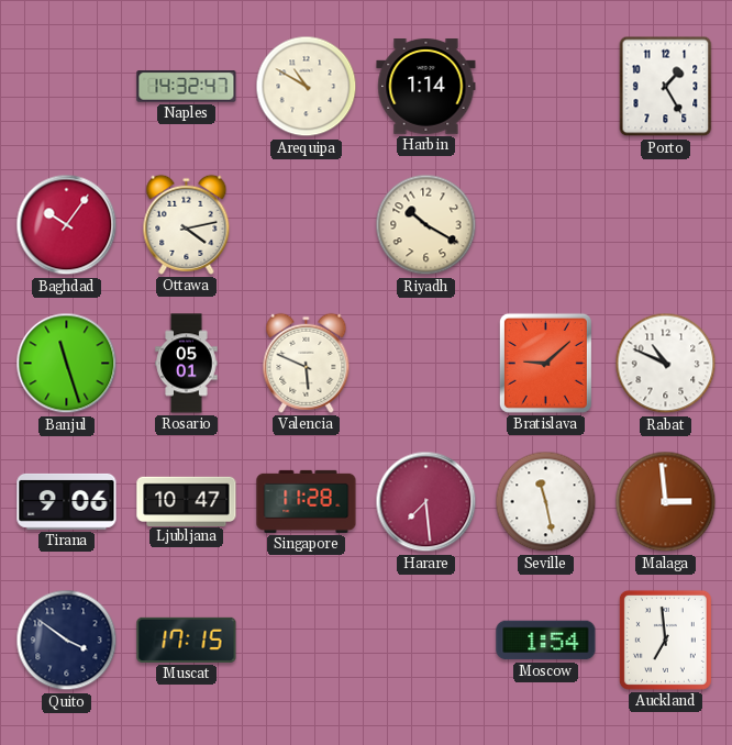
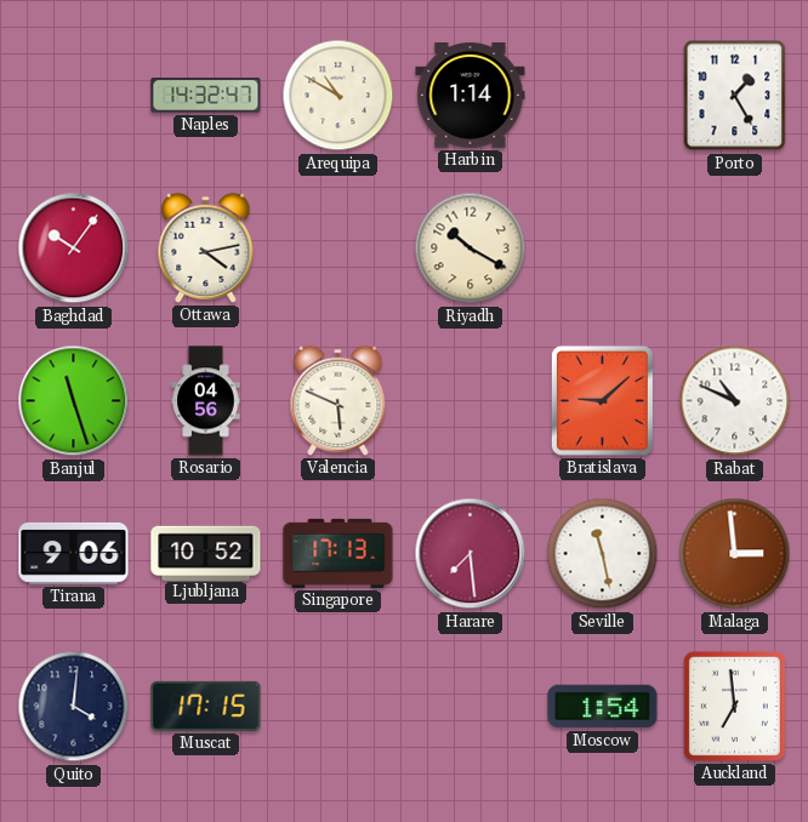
Rosario: 05:01 -> 04:56
Ljubljana: 10:47 -> 10:52
Singapore: 11:28 -> 17:13
Quito: 3:51 -> 4:01
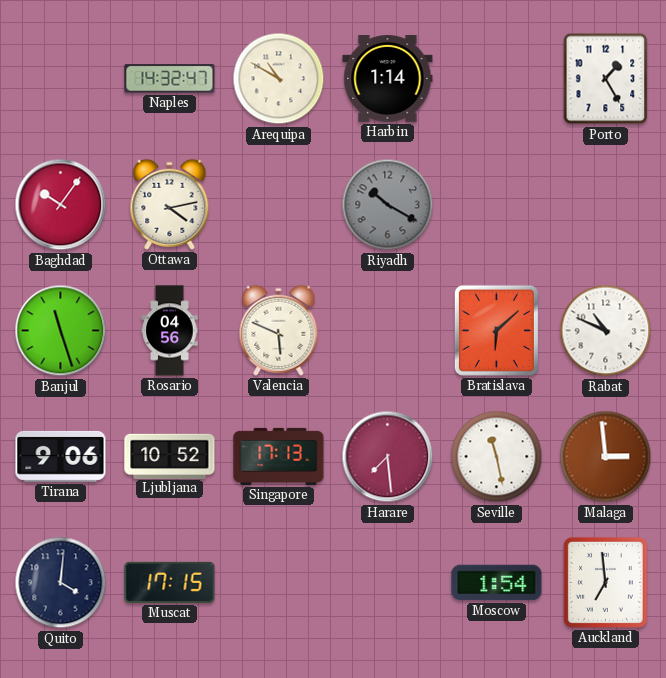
Riyadh dial: cream -> grey
Bratislava: 9:08 -> 6:08
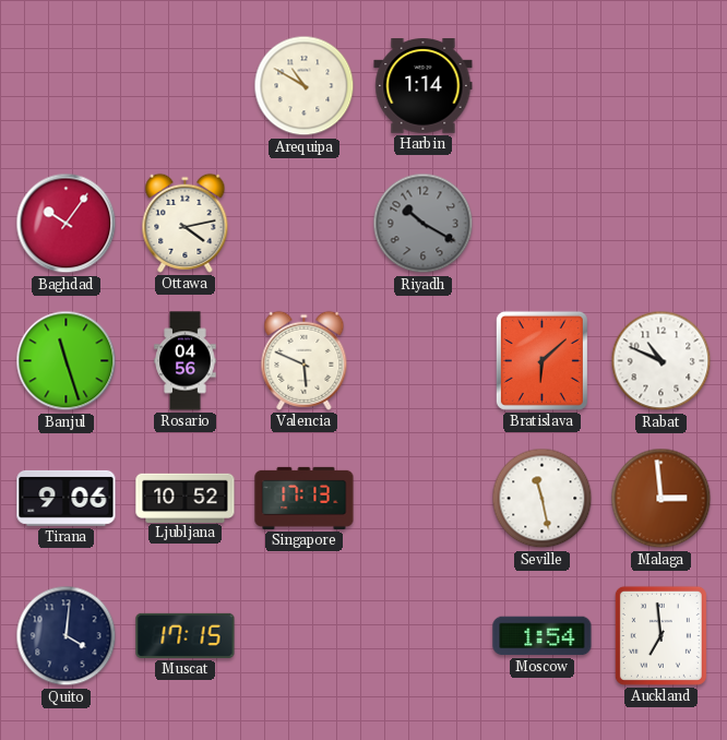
Naples: 14:32 -> none
Porto: 1:25 -> none
Harare: 7:29 -> none
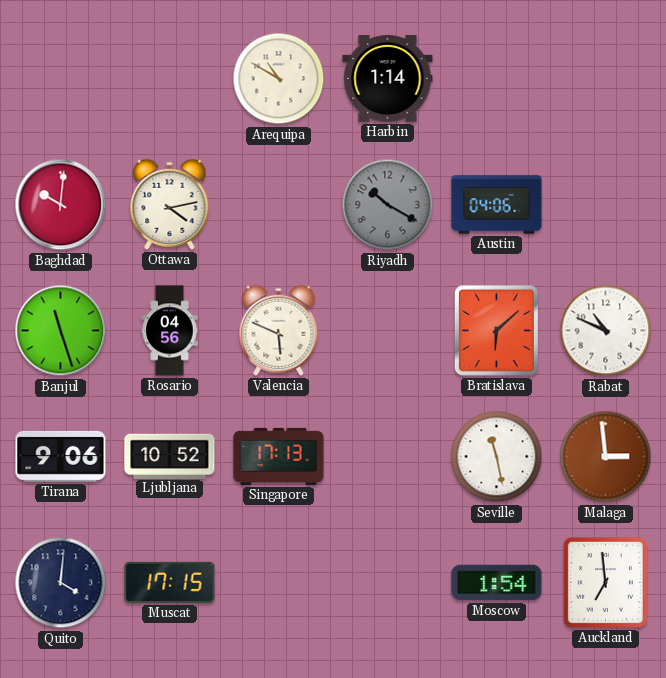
Baghdad: 10:06 -> 10:01
Austin: none -> 04:06
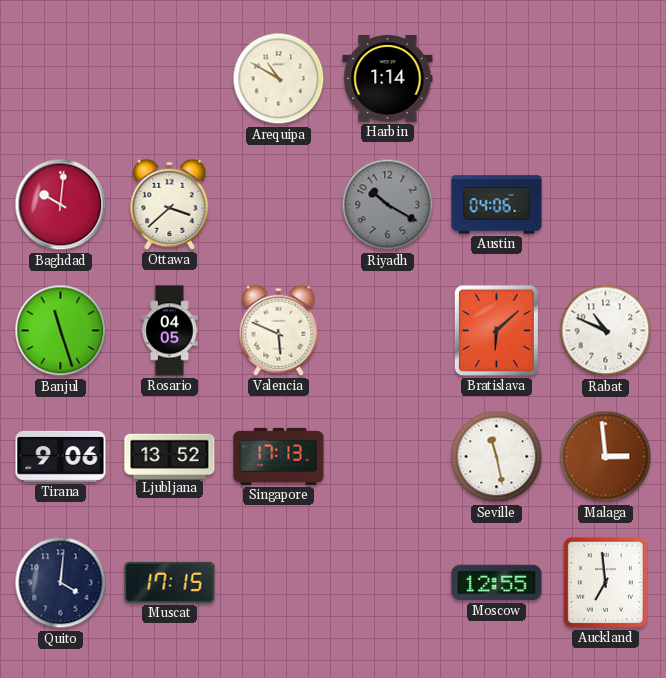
Ottawa: 4:13 -> 3:38
Rosario: 04:56 -> 04:05
Ljubljana: 10:52 -> 13:52
Moscow: 1:54 -> 12:55
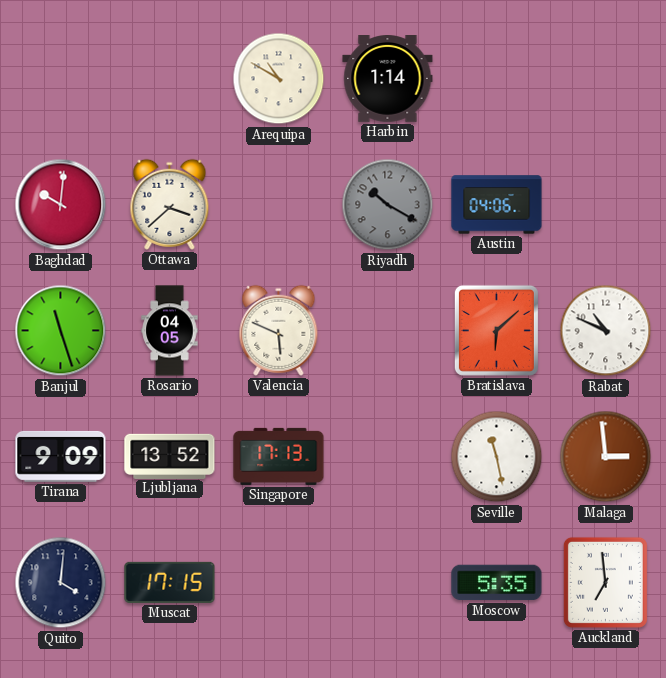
Tirana: 9:06 -> 9:09
Moscow: 12:55 -> 5:35
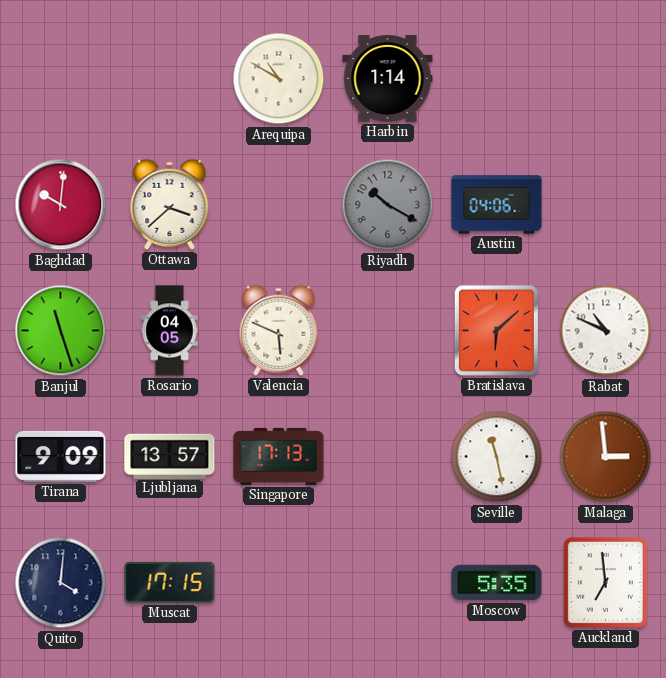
Ljubljana: 13:52 -> 13:57
